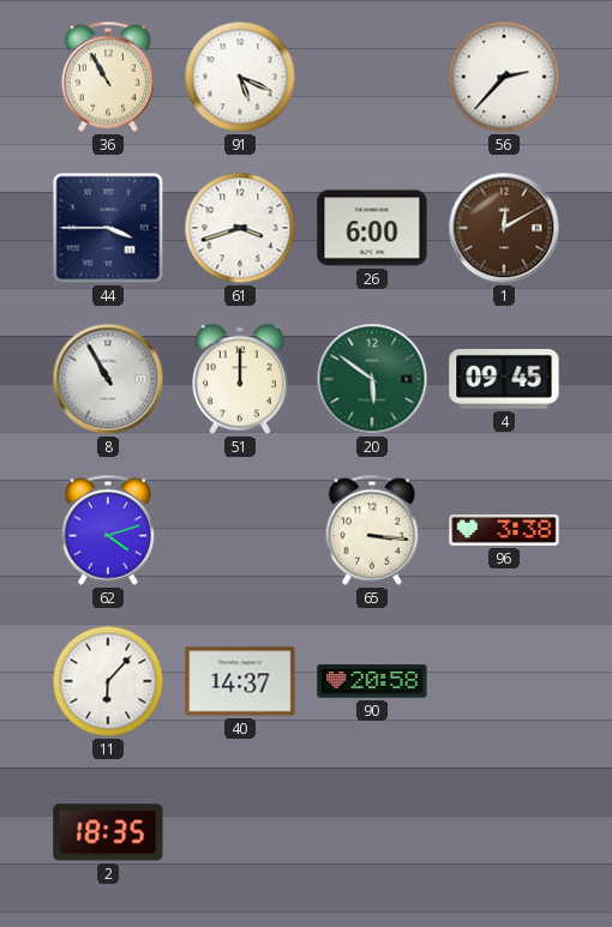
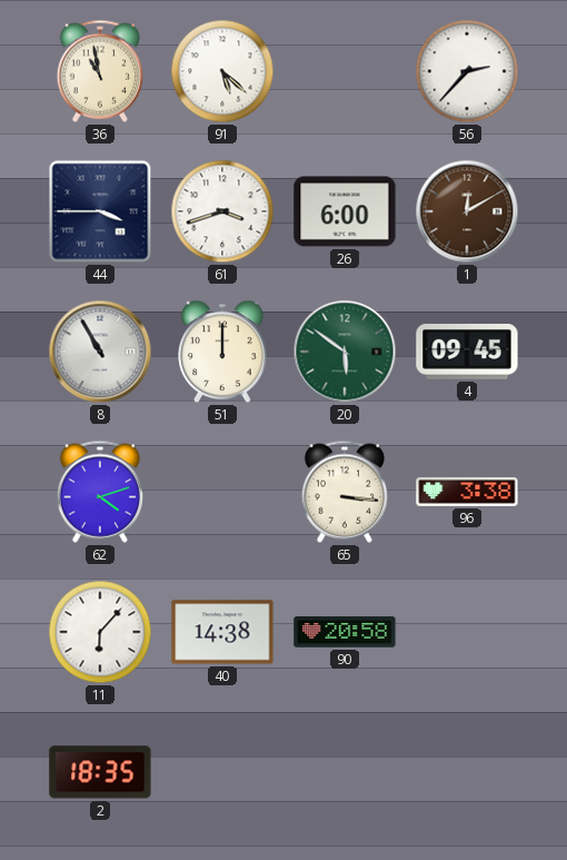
36: 10:55 -> 10:58
91: 5:19 -> 5:22
40: 14:37 -> 14:38
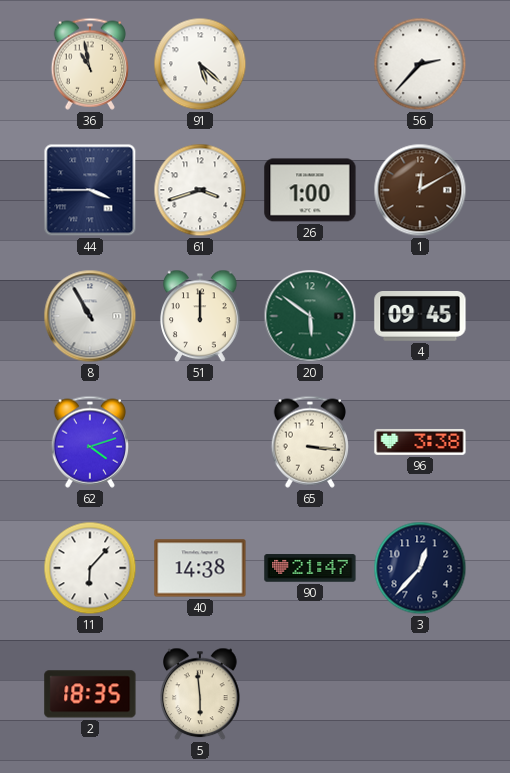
26: 6:00 -> 1:00
90: 20:58 -> 21:47
3: none -> 12:37
5: none -> 5:59
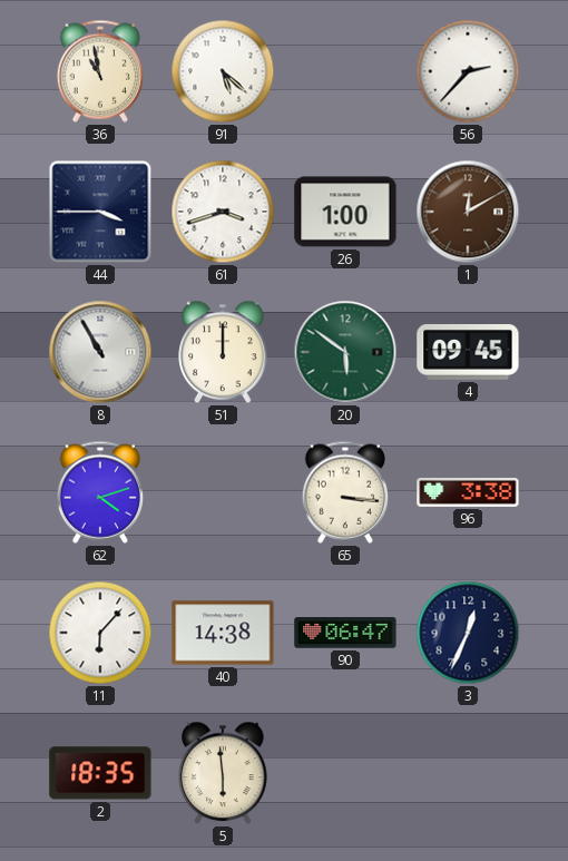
90: 21:47 -> 06:47
3: 12:37 -> 12:34
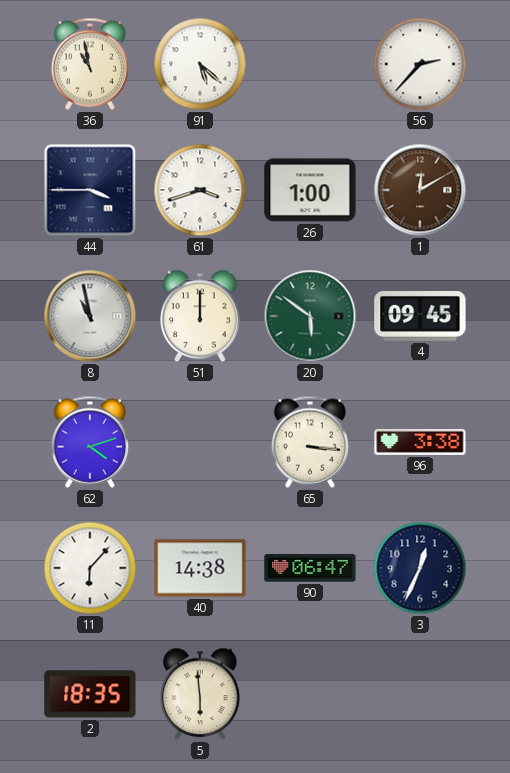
8: 10:55 -> 10:58
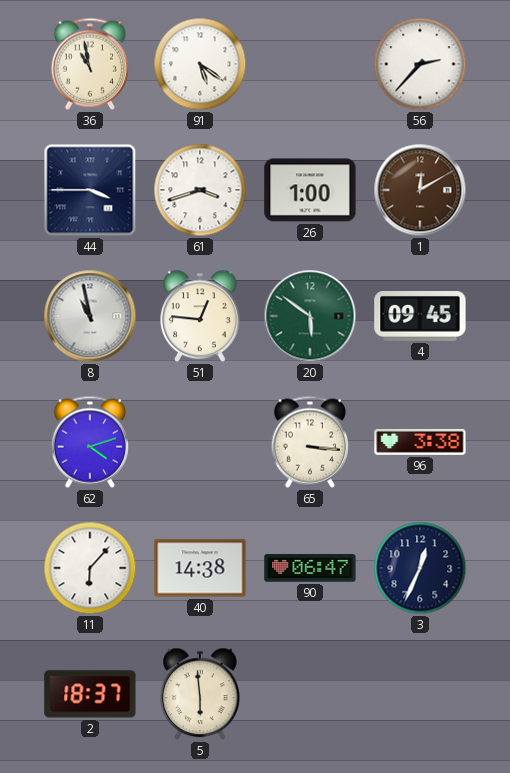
91: 5:22 -> 5:21
51: 12:00 -> 12:46
2: 18:35 -> 18:37
